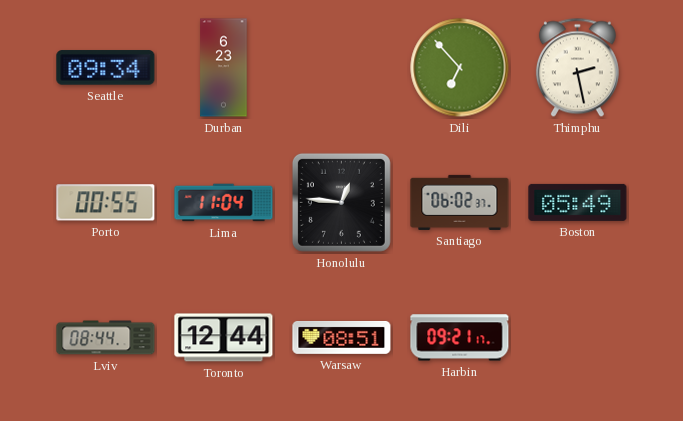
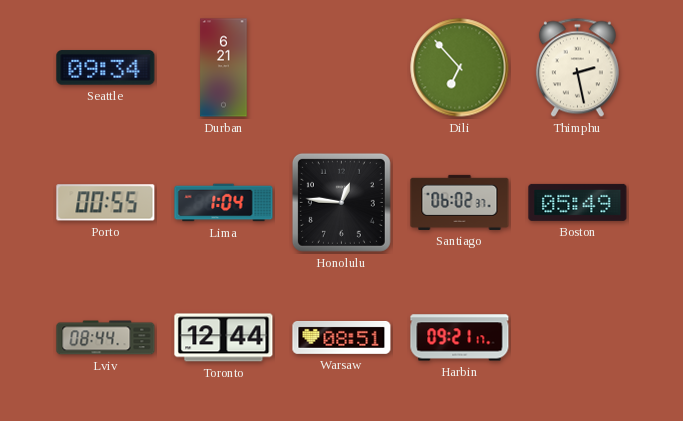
Durban: 6:23 -> 6:21
Lima: 11:04 -> 1:04
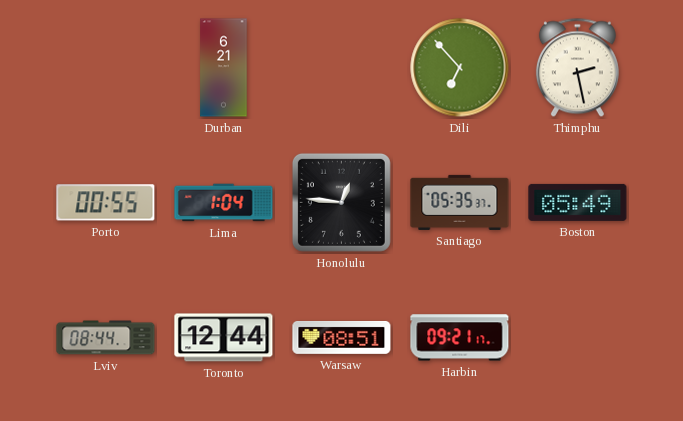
Seattle: 09:34 -> none
Santiago: 06:02 -> 05:35
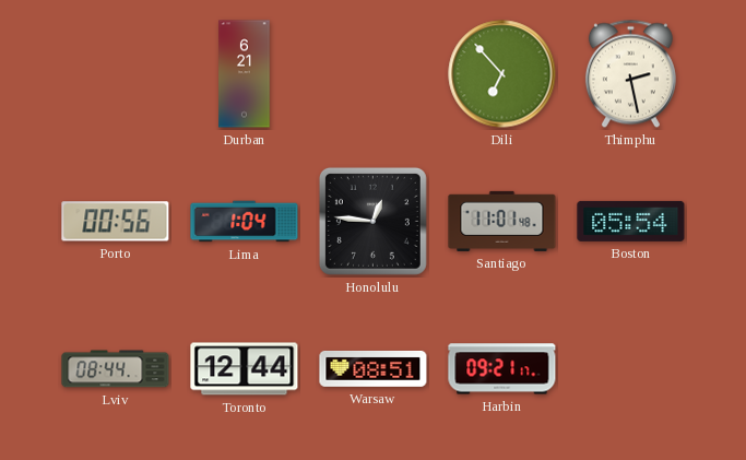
Porto: 00:55 -> 00:56
Santiago: 05:35 -> 11:01
Boston: 05:49 -> 05:54
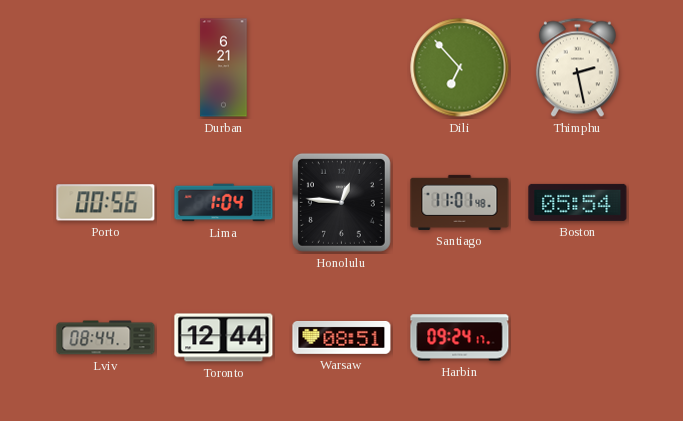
Harbin: 09:21 -> 09:24
